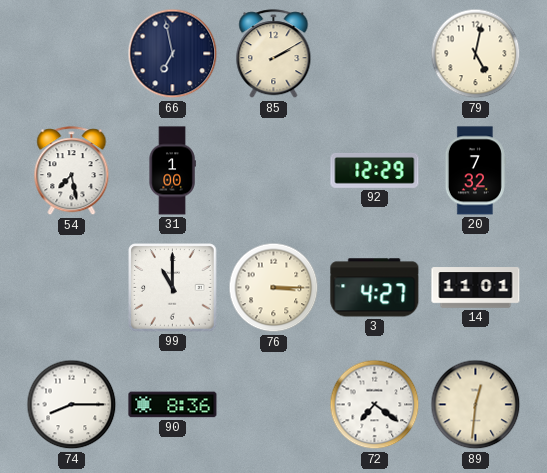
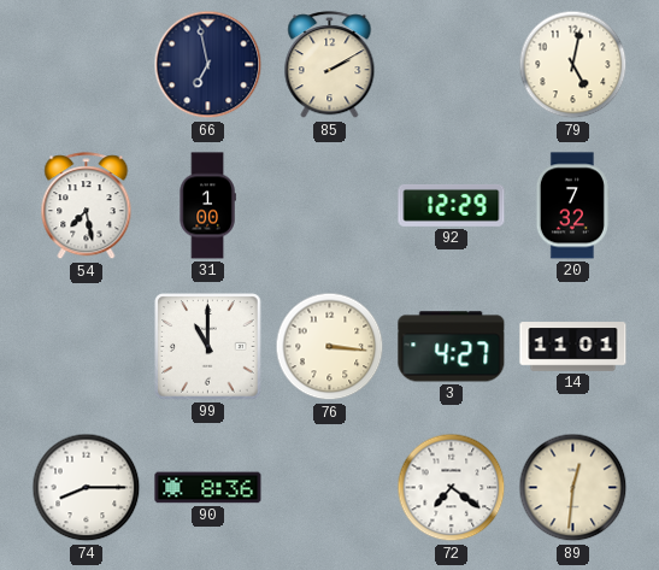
76: 3:15 -> 3:16
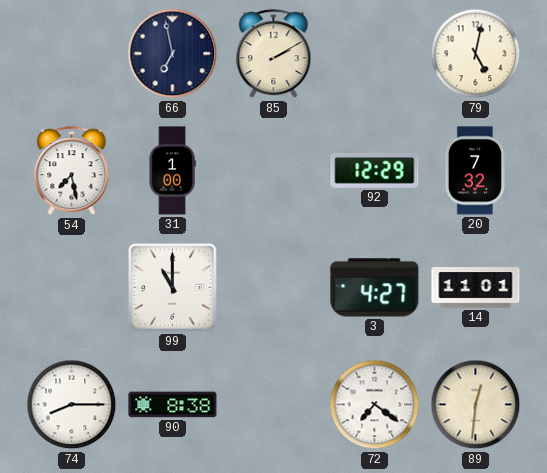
76: 3:16 -> none
90: 8:36 -> 8:38
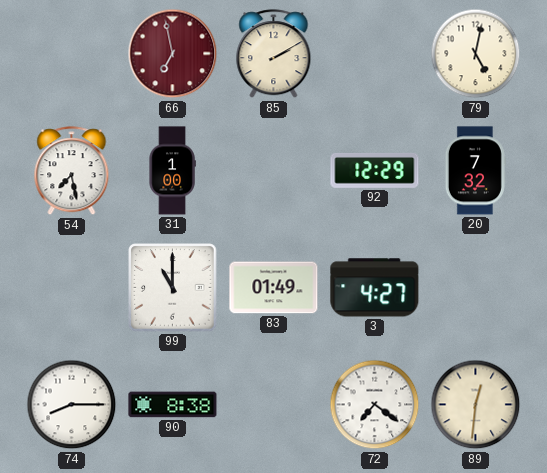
66 dial: navy -> burgundy
83: none -> 01:49
14: 11:01 -> none
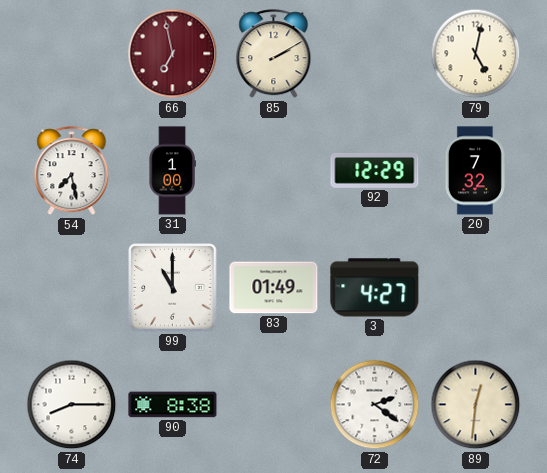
72: 7:21 -> 2:21
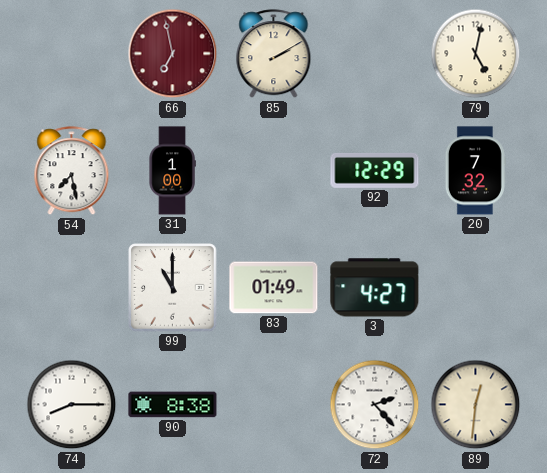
72: 2:21 -> 2:23
